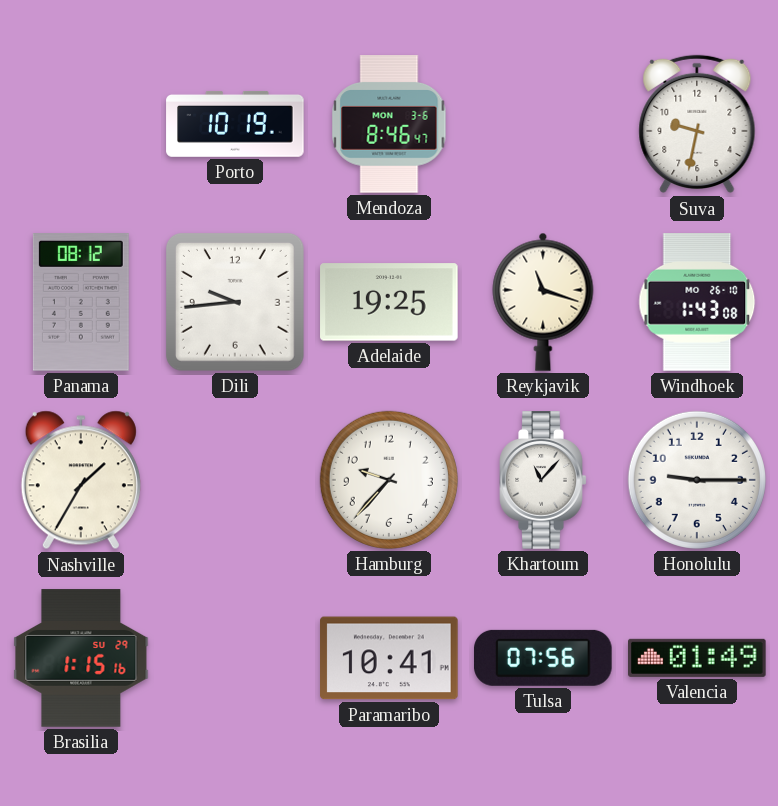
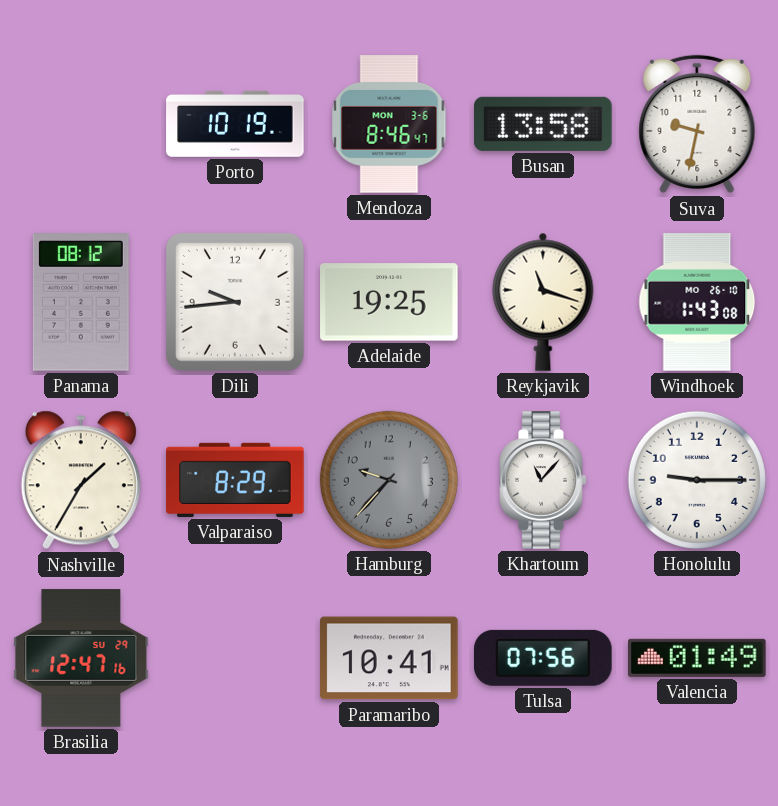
Busan: none -> 13:58
Valparaiso: none -> 8:29
Hamburg dial: white -> grey
Brasilia: 1:15 -> 12:47
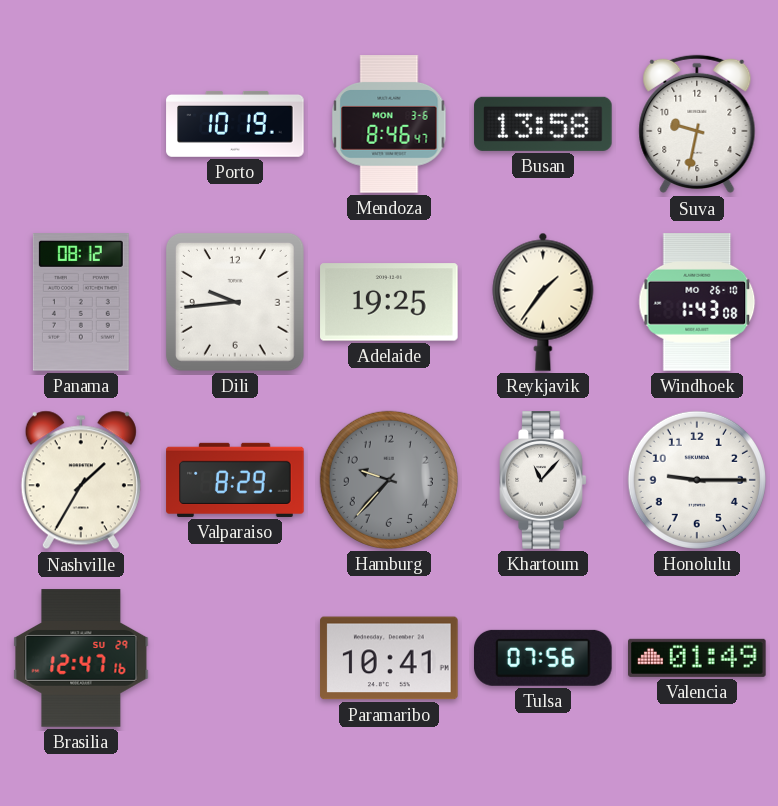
Reykjavik: 11:18 -> 1:36
